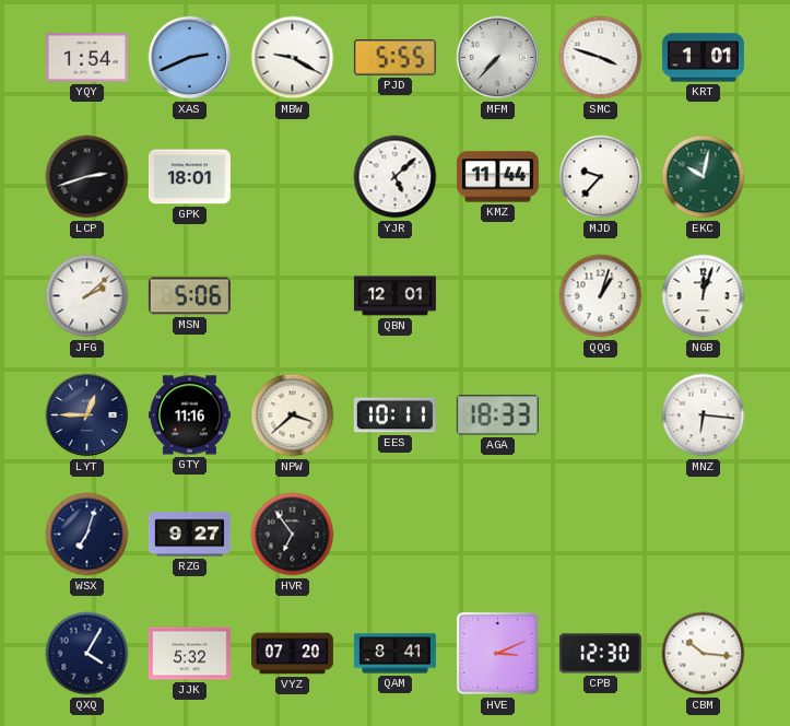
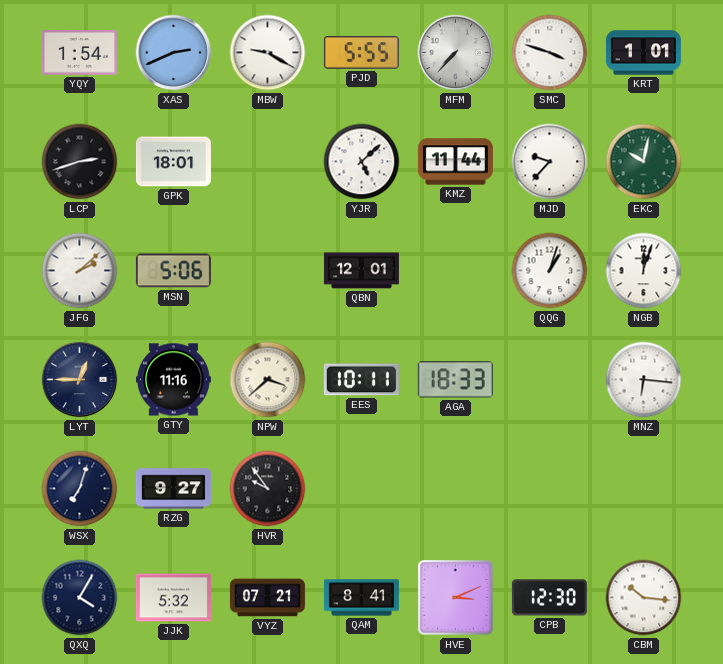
HVR: 6:54 -> 9:54
VYZ: 07:20 -> 07:21
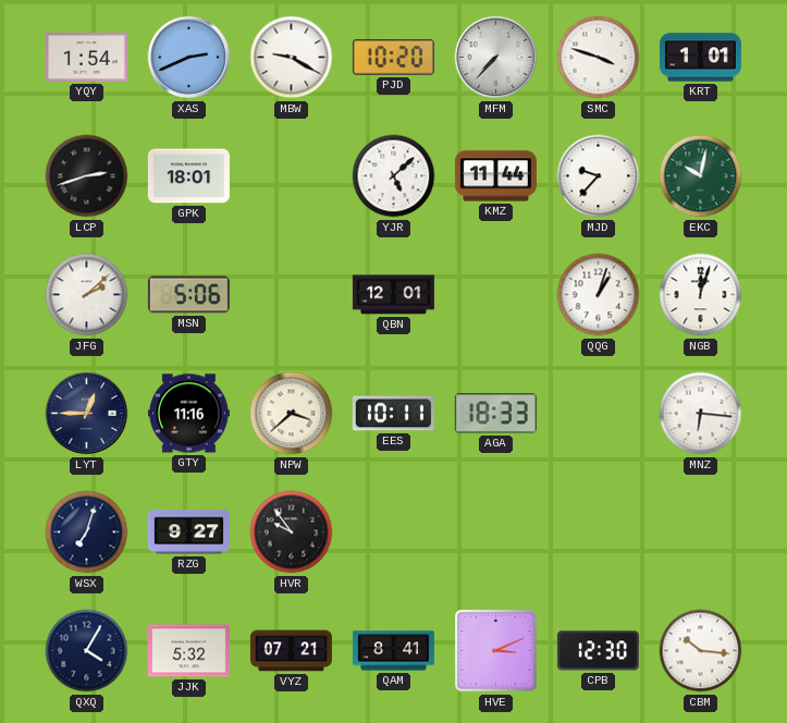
PJD: 5:55 -> 10:20
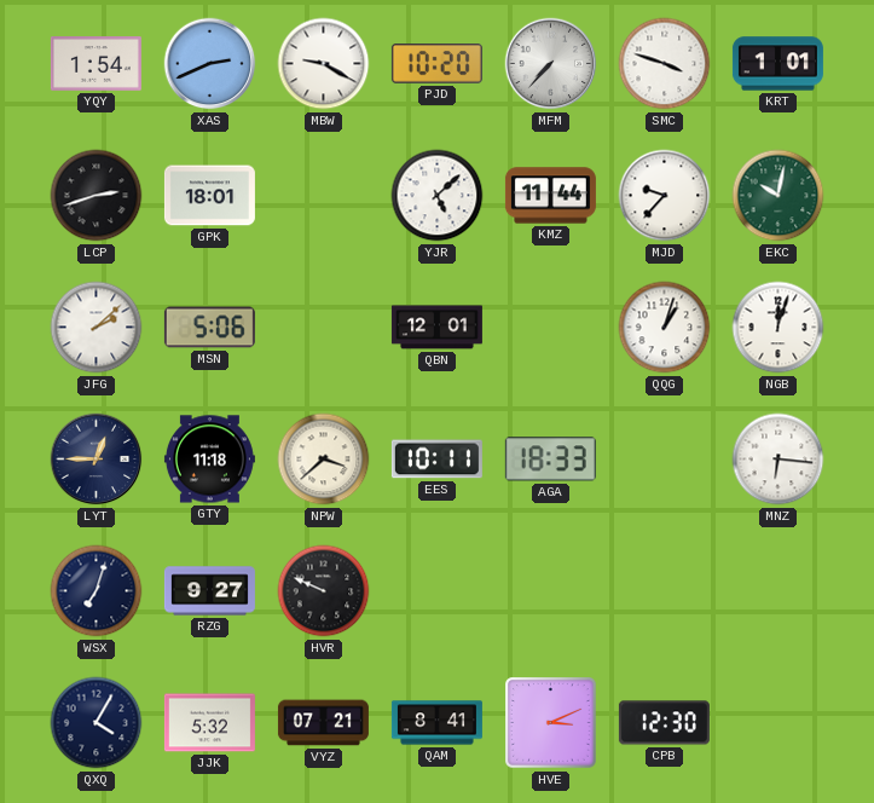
GTY: 11:16 -> 11:18
HVR: 9:54 -> 9:49
CBM: 10:16 -> none
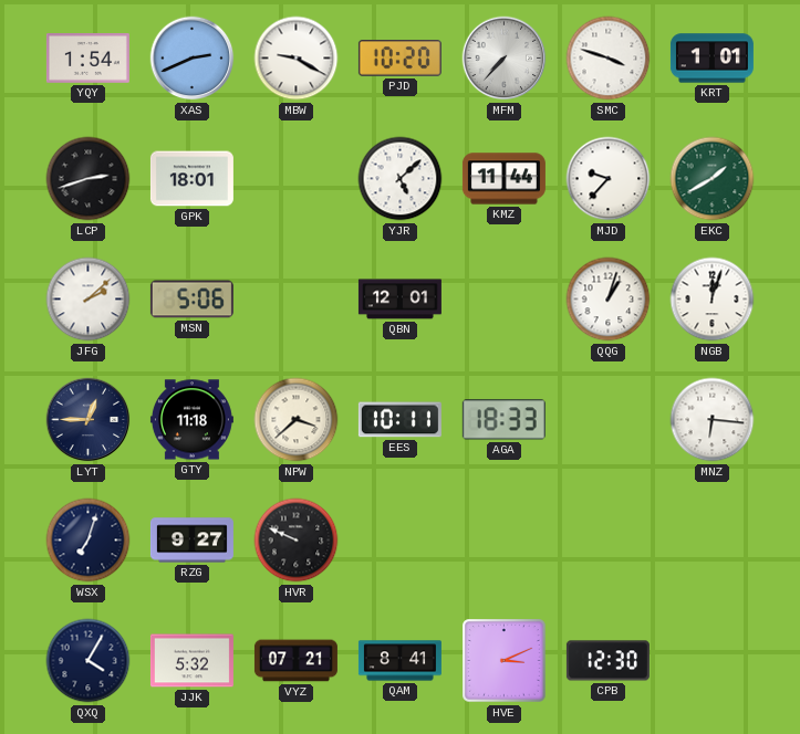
EKC: 10:02 -> 1:40
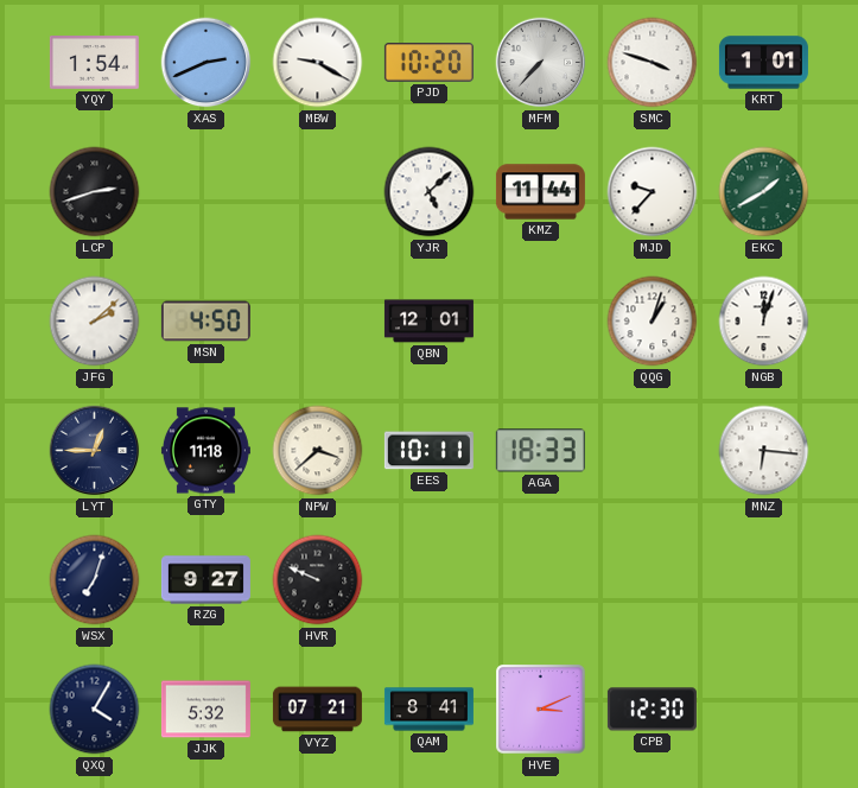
GPK: 18:01 -> none
MSN: 5:06 -> 4:50
